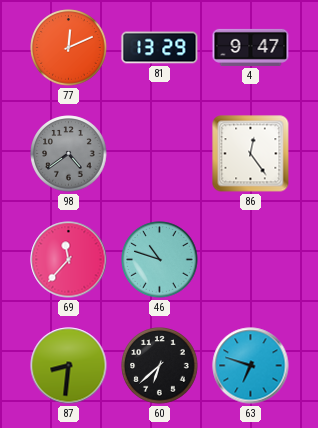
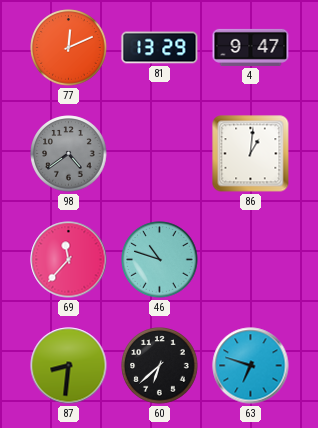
86: 12:24 -> 1:01
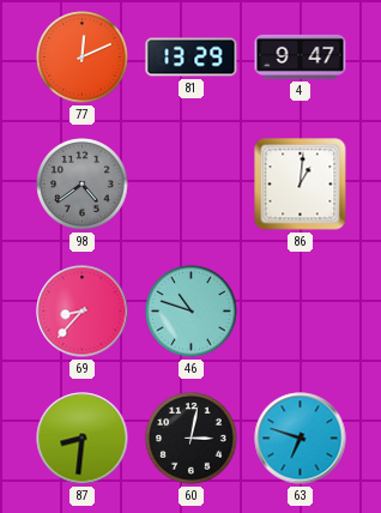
69: 11:37 -> 8:37
60: 6:38 -> 3:02
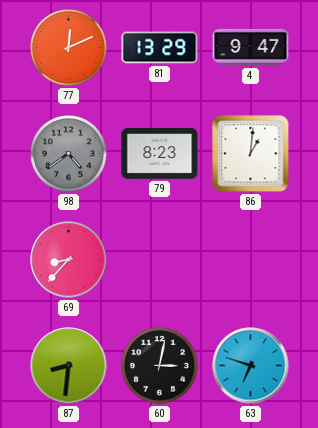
79: none -> 8:23
46: 10:48 -> none
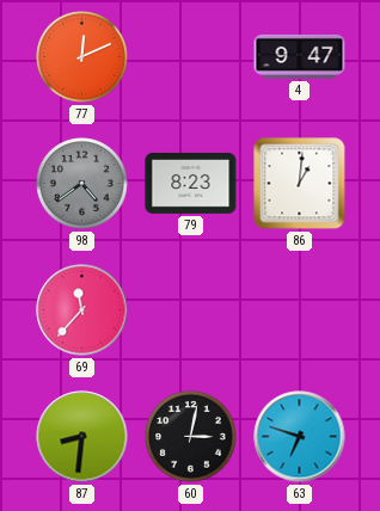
81: 13:29 -> none
69: 8:37 -> 11:37
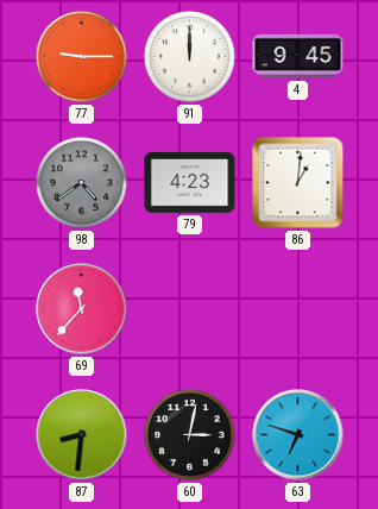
77: 12:11 -> 9:15
91: none -> 12:00
4: 9:47 -> 9:45
79: 8:23 -> 4:23
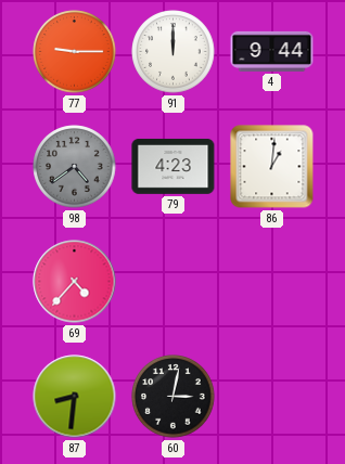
4: 9:45 -> 9:44
69: 11:37 -> 4:37
63: 6:48 -> none
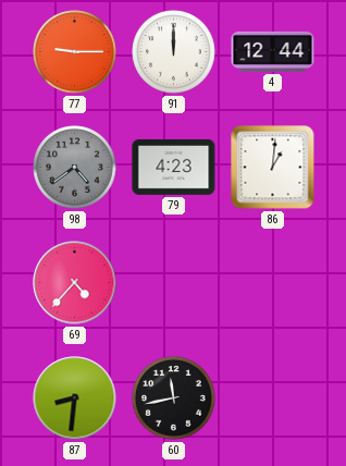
4: 9:44 -> 12:44
60: 3:02 -> 11:43
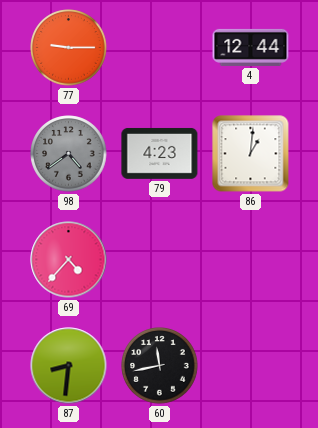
91: 12:00 -> none
